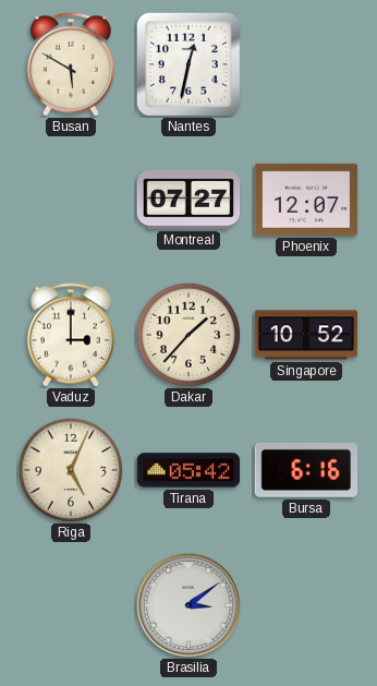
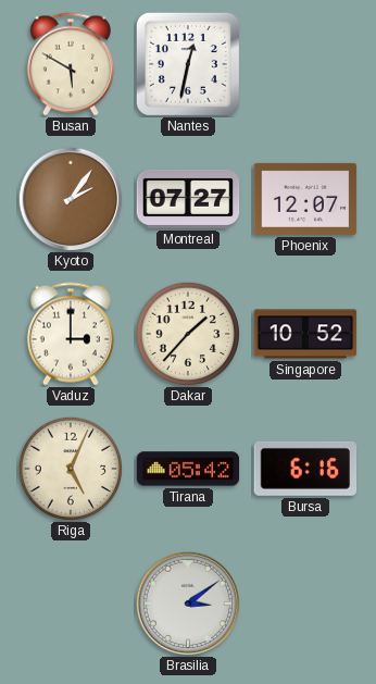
Kyoto: none -> 2:06
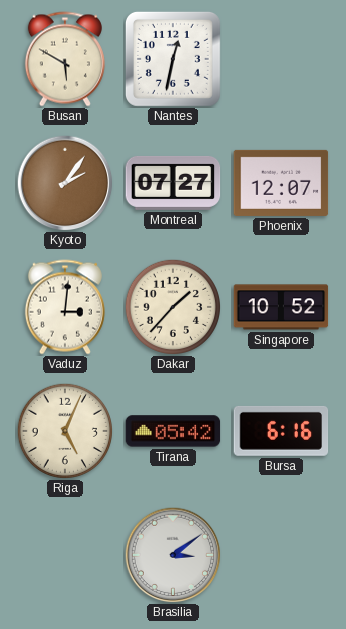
Vaduz: 3:00 -> 3:01
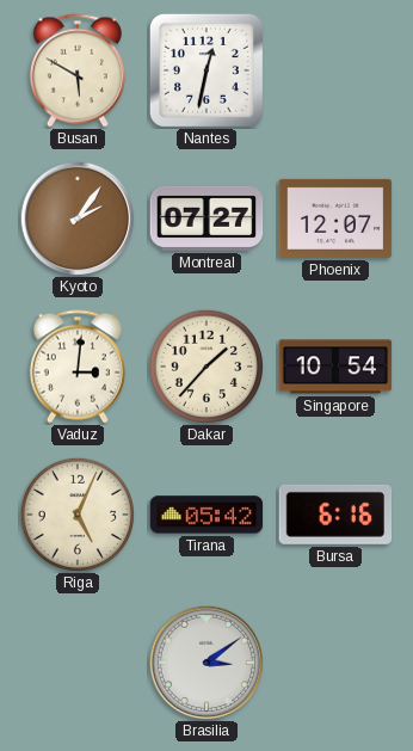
Singapore: 10:52 -> 10:54
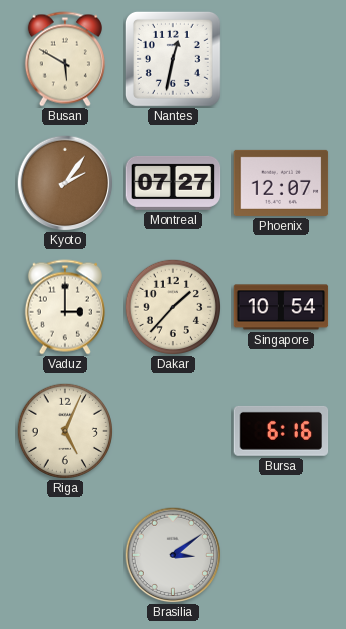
Vaduz: 3:01 -> 3:00
Tirana: 05:42 -> none
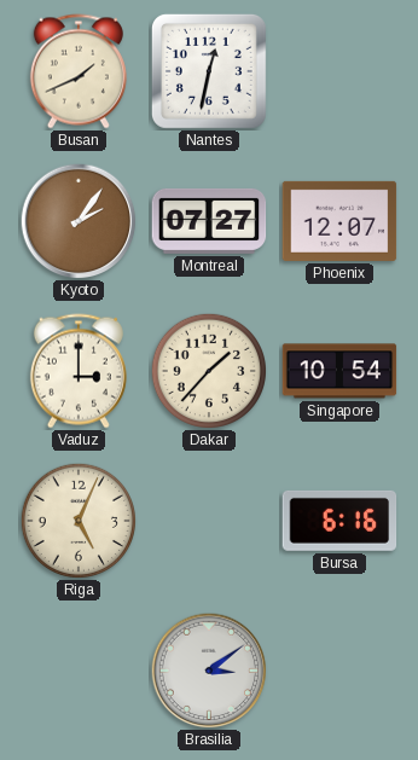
Busan: 5:50 -> 1:41
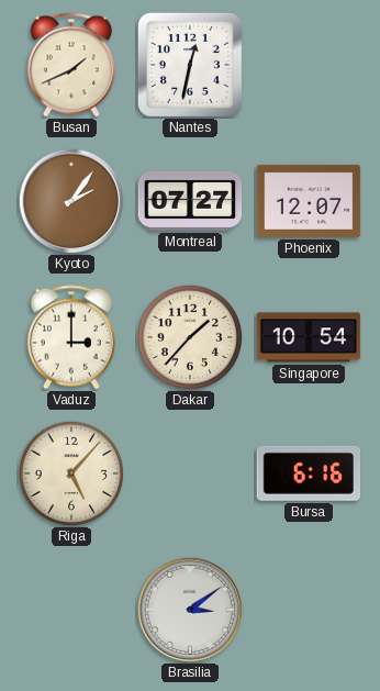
Riga: 5:04 -> 5:07
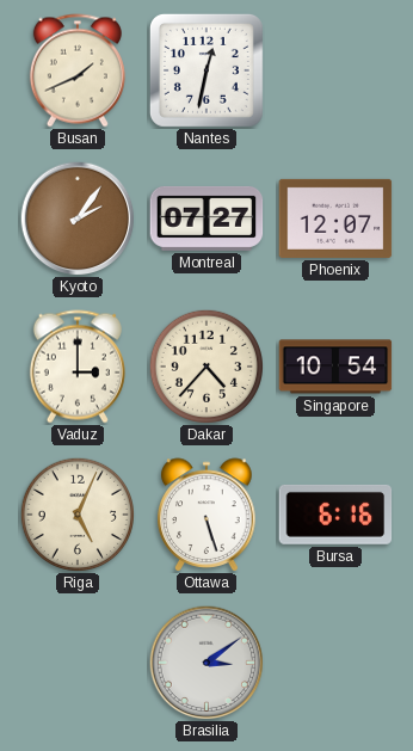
Dakar: 1:37 -> 4:37
Riga: 5:07 -> 5:04
Ottawa: none -> 5:27
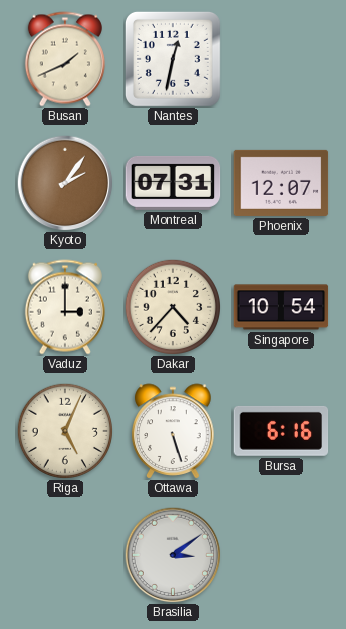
Montreal: 07:27 -> 07:31
